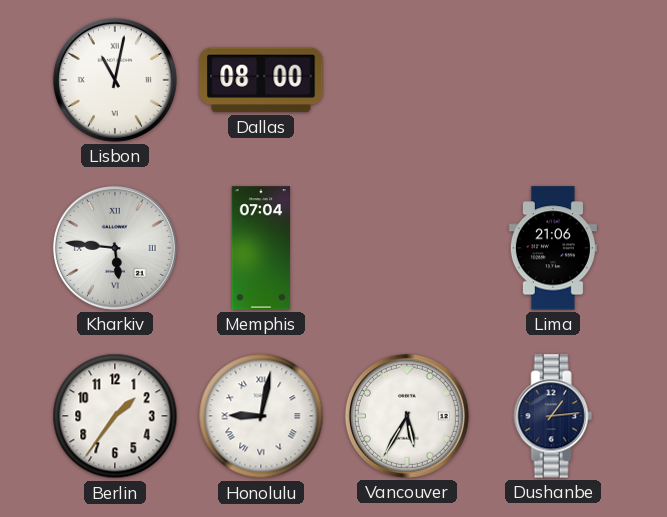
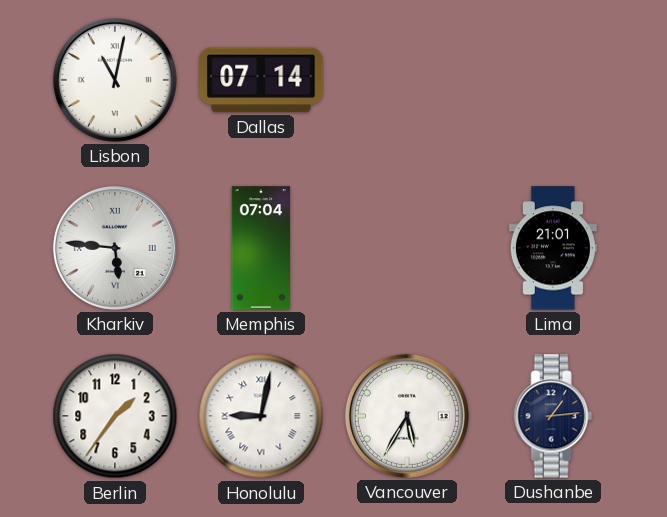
Dallas: 08:00 -> 07:14
Lima: 21:06 -> 21:01
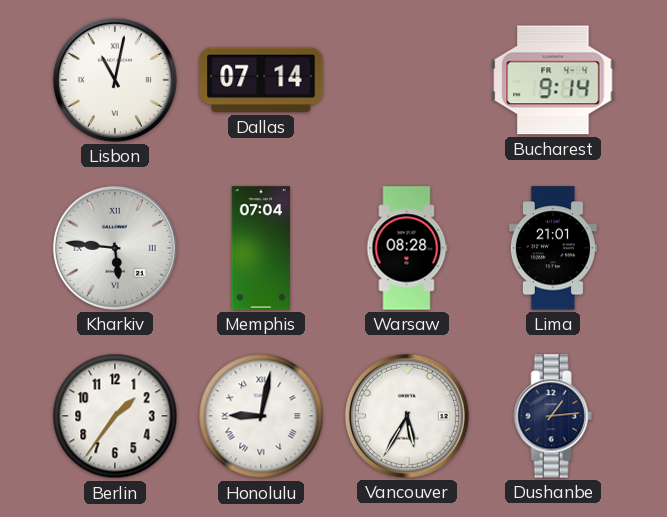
Bucharest: none -> 9:14
Warsaw: none -> 08:28
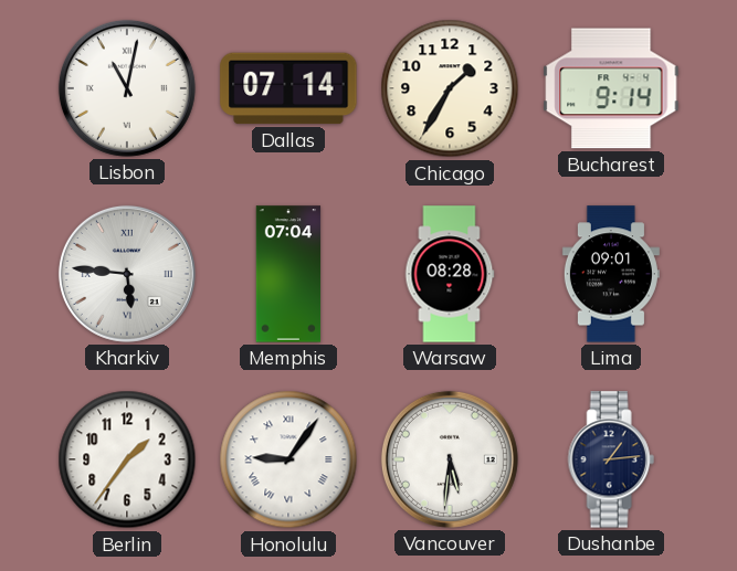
Chicago: none -> 1:35
Lima: 21:01 -> 09:01
Honolulu: 9:02 -> 9:06
Vancouver: 5:35 -> 5:31
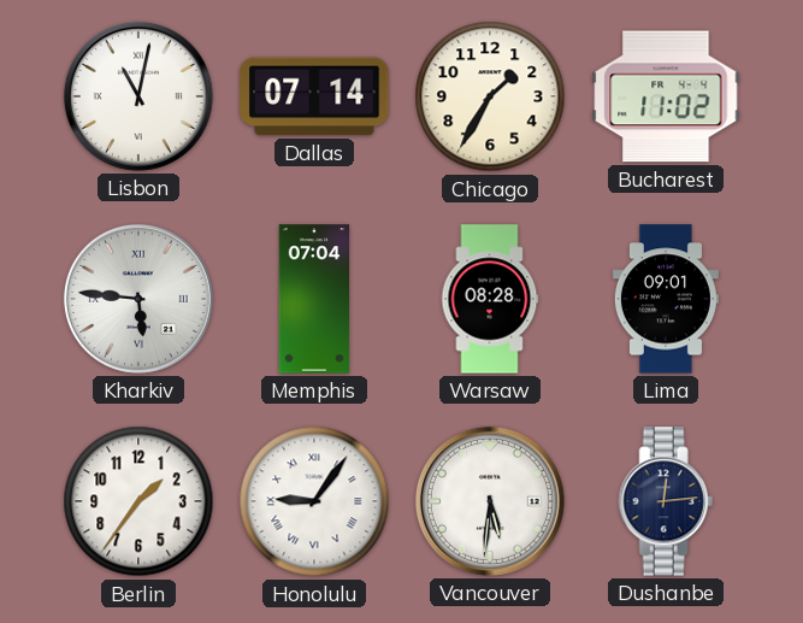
Bucharest: 9:14 -> 11:02
Dushanbe: 1:14 -> 12:14
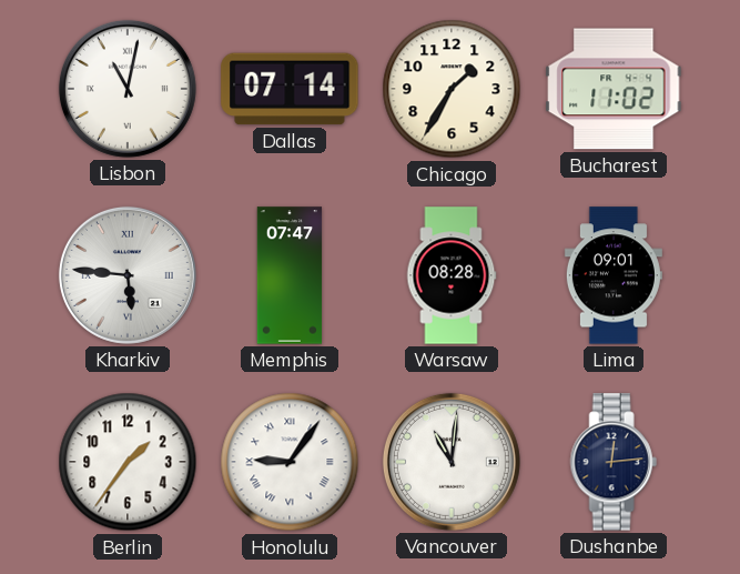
Memphis: 07:04 -> 07:47
Vancouver: 5:31 -> 11:01
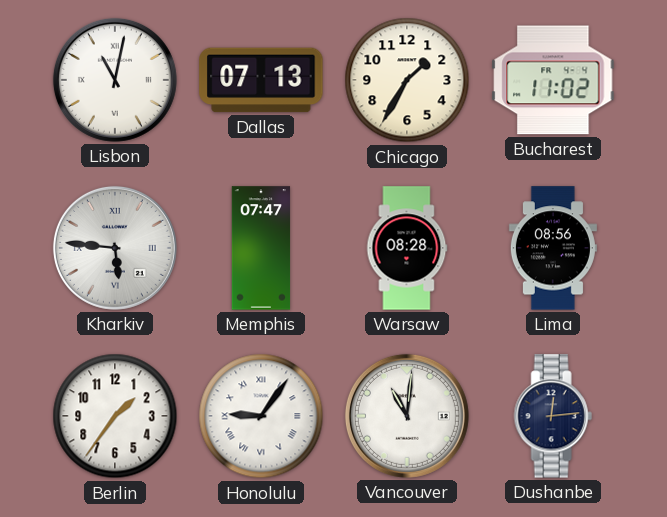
Dallas: 07:14 -> 07:13
Lima: 09:01 -> 08:56
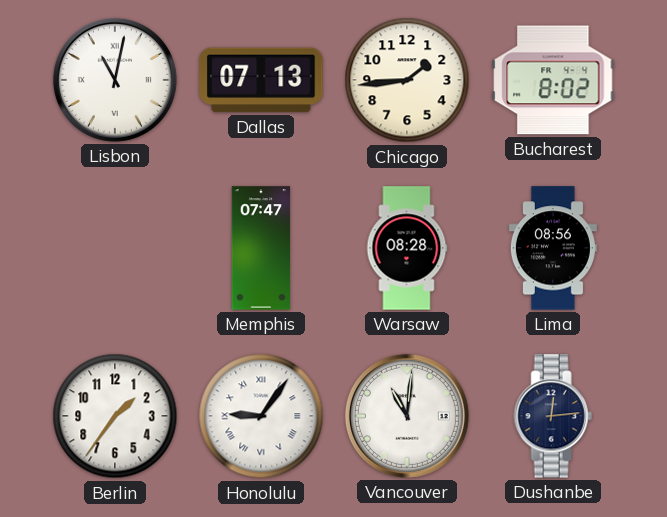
Chicago: 1:35 -> 1:44
Bucharest: 11:02 -> 8:02
Kharkiv: 5:46 -> none
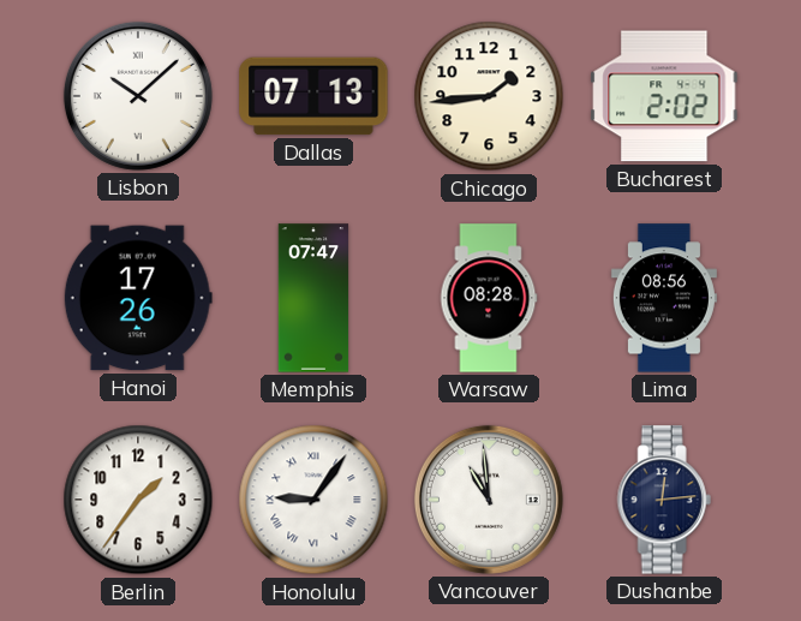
Lisbon: 11:02 -> 10:08
Bucharest: 8:02 -> 2:02
Hanoi: none -> 17:26
Vancouver: 11:01 -> 10:59
